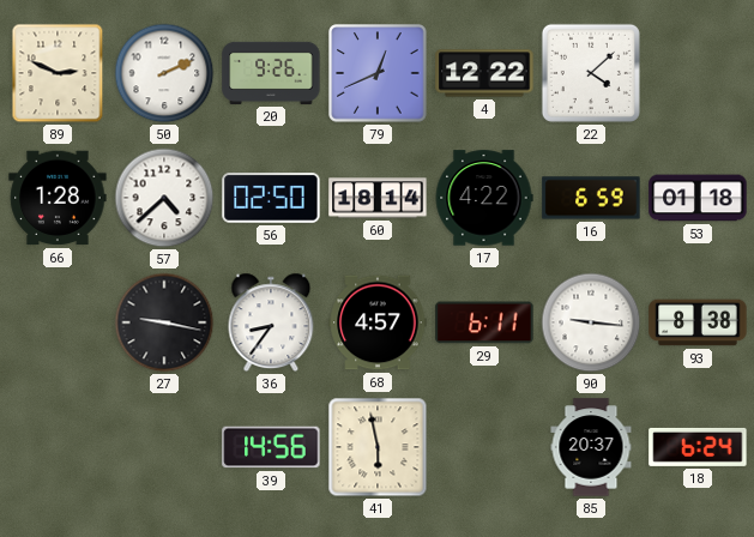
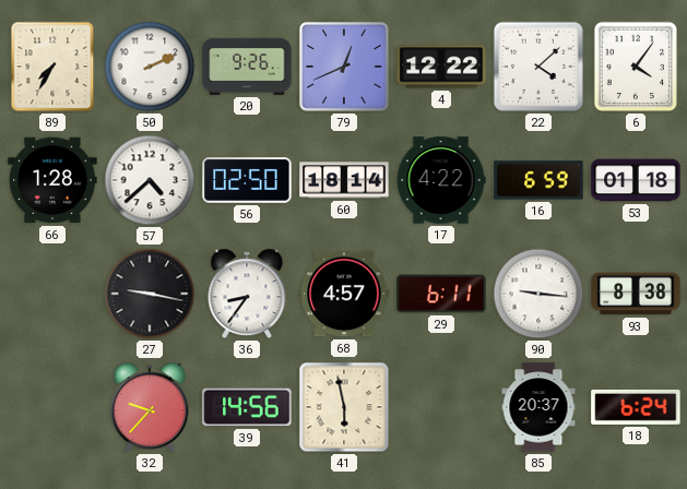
89: 2:49 -> 7:35
6: none -> 4:06
32: none -> 9:37
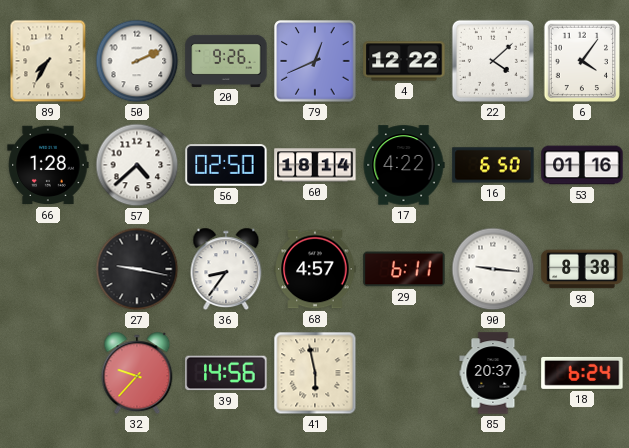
16: 6:59 -> 6:50
53: 01:18 -> 01:16
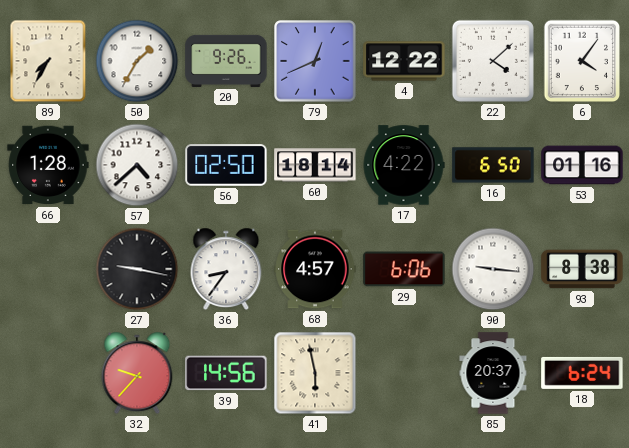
50: 2:11 -> 1:35
29: 6:11 -> 6:06
